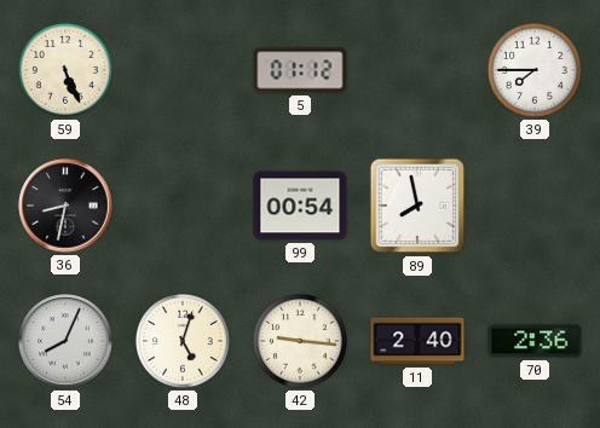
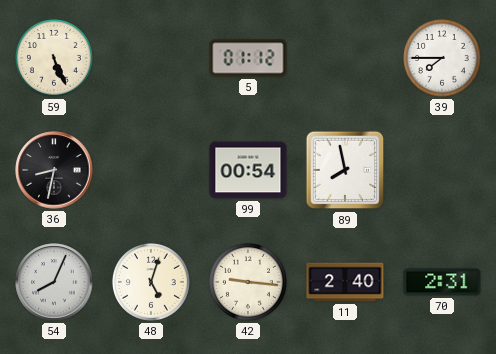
70: 2:36 -> 2:31
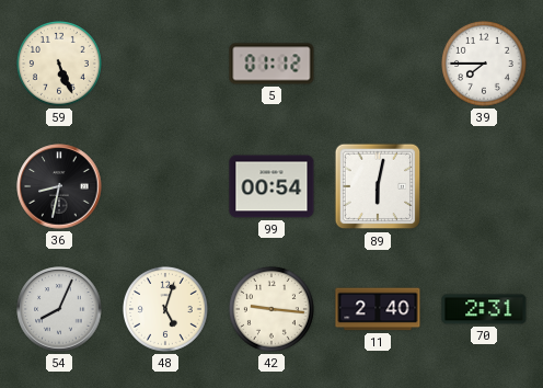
89: 7:58 -> 6:02
